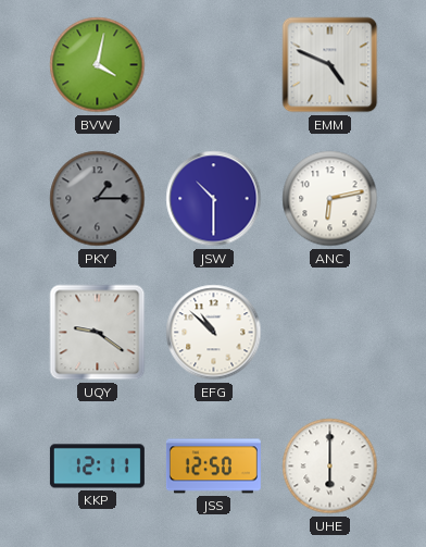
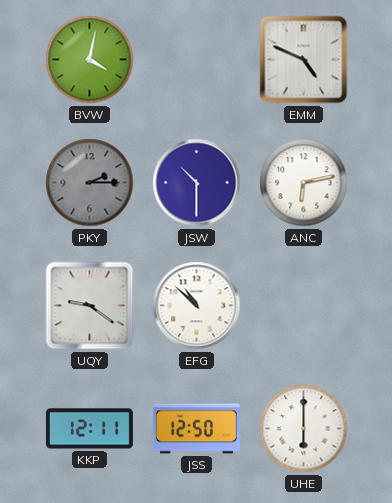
PKY: 1:15 -> 2:15
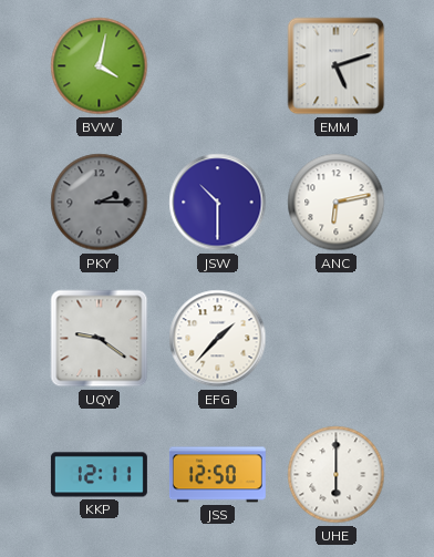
EMM: 4:49 -> 5:12
EFG: 10:52 -> 1:37
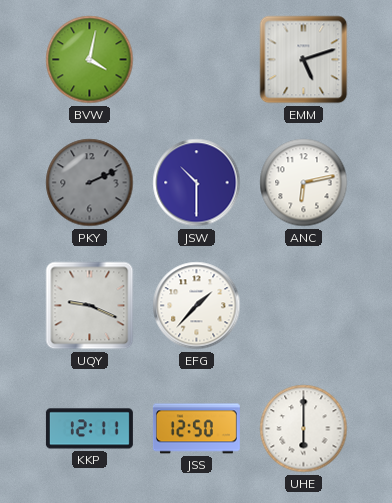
PKY: 2:15 -> 2:11
UQY: 9:21 -> 9:19
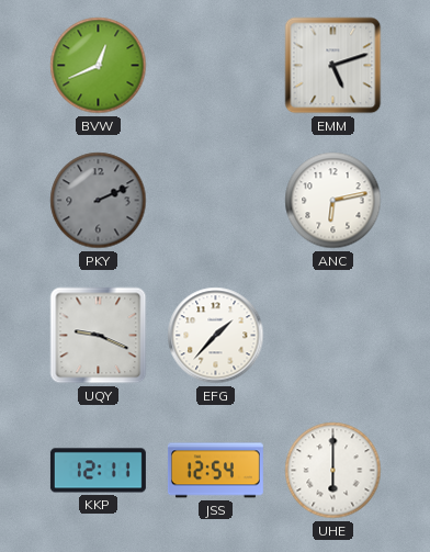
BVW: 4:02 -> 12:41
JSW: 10:30 -> none
JSS: 12:50 -> 12:54
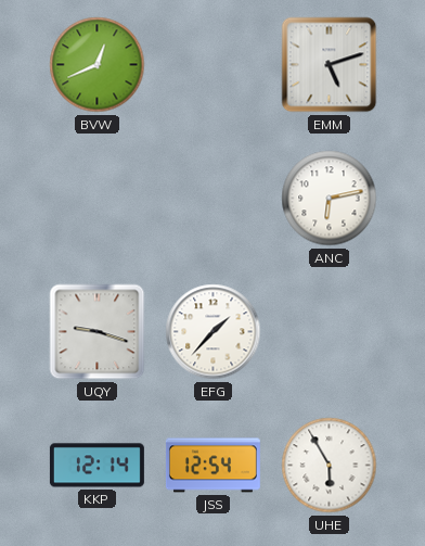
PKY: 2:11 -> none
UQY: 9:19 -> 9:18
KKP: 12:11 -> 12:14
UHE: 6:00 -> 5:55
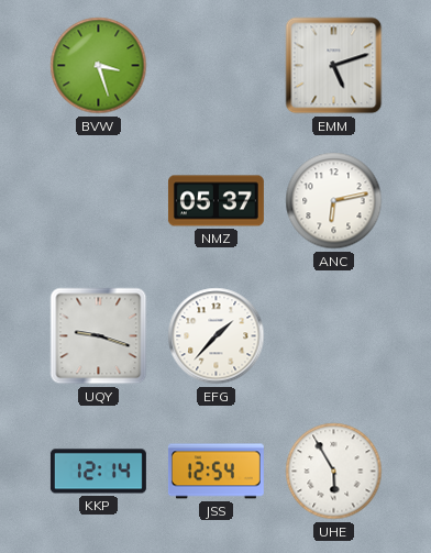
BVW: 12:41 -> 3:27
NMZ: none -> 05:37
